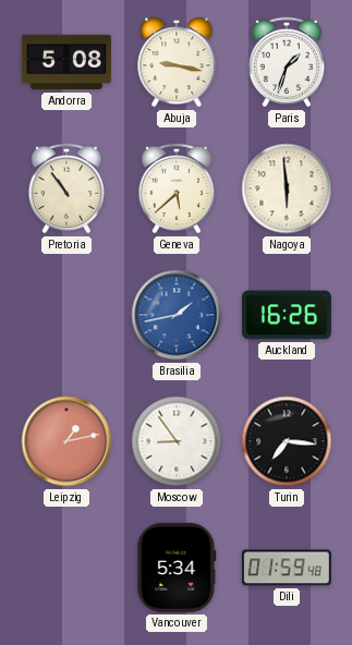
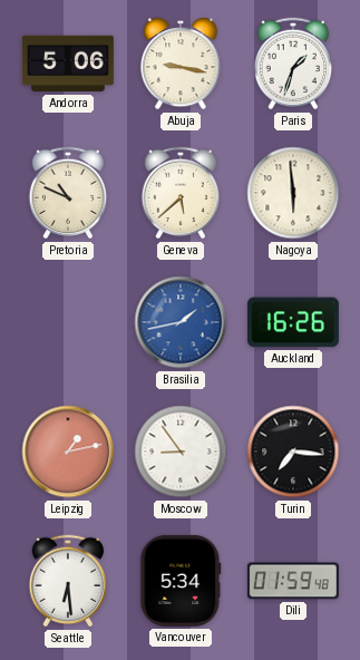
Andorra: 5:08 -> 5:06
Pretoria: 10:54 -> 10:49
Seattle: none -> 6:29
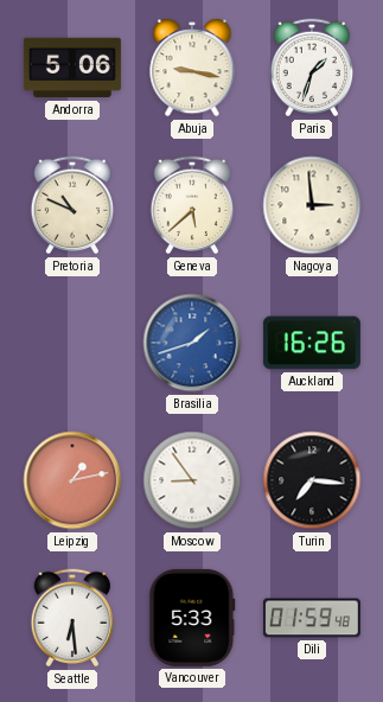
Nagoya: 5:59 -> 2:59
Brasilia: 1:43 -> 1:42
Vancouver: 5:34 -> 5:33
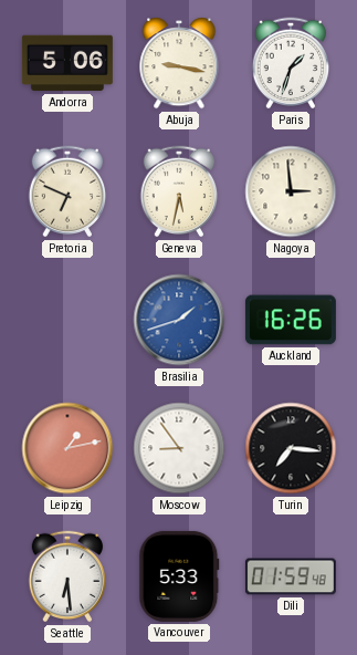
Pretoria: 10:49 -> 6:49
Geneva: 5:38 -> 5:32
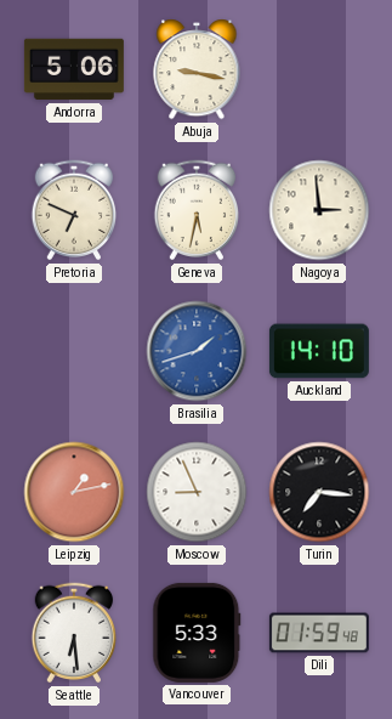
Paris: 1:33 -> none
Auckland: 16:26 -> 14:10
Moscow: 8:54 -> 8:56
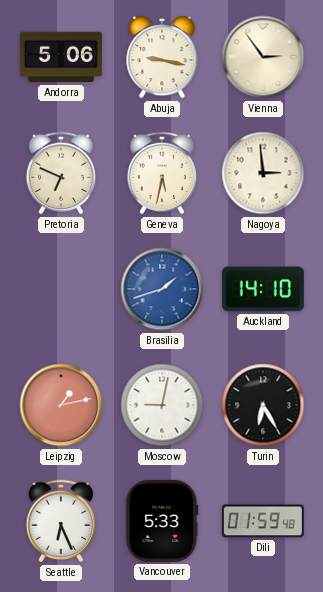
Vienna: none -> 2:54
Moscow: 8:56 -> 9:02
Turin: 7:16 -> 6:25
Seattle: 6:29 -> 6:26
